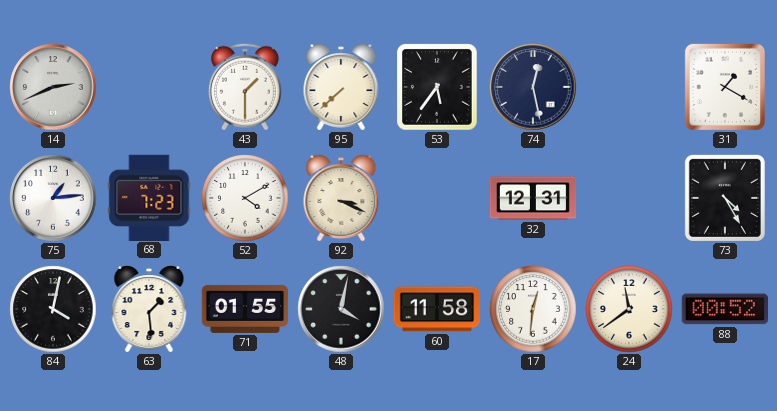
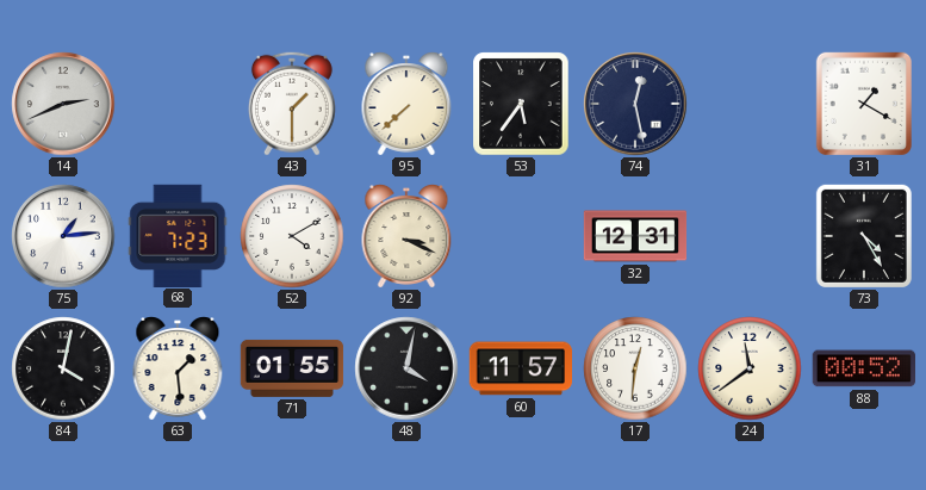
60: 11:58 -> 11:57
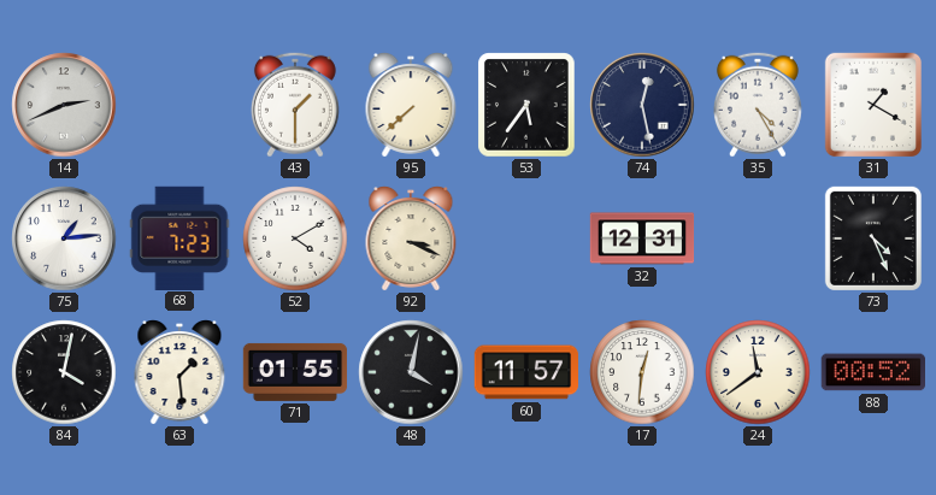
35: none -> 4:25
73: 4:25 -> 4:26
